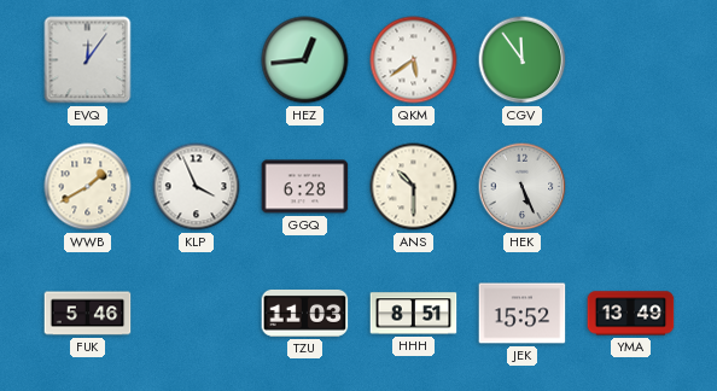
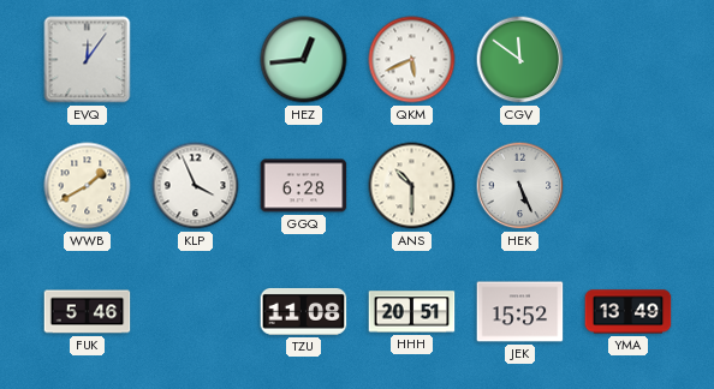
QKM: 5:39 -> 5:41
CGV: 11:54 -> 11:51
TZU: 11:03 -> 11:08
HHH: 8:51 -> 20:51
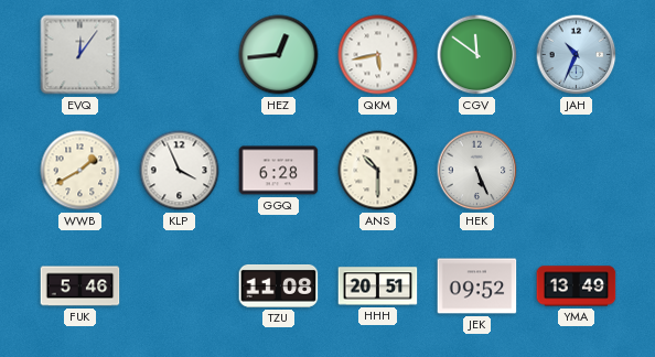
QKM: 5:41 -> 5:43
JAH: none -> 10:34
JEK: 15:52 -> 09:52
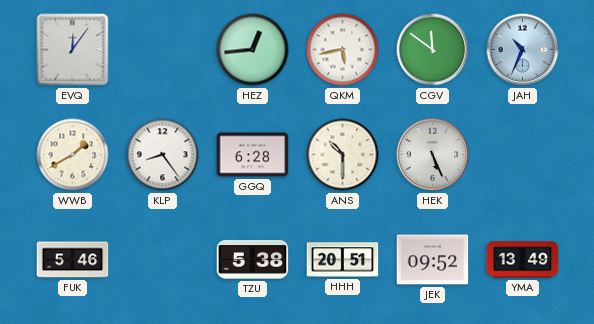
KLP: 3:56 -> 8:24
TZU: 11:08 -> 5:38
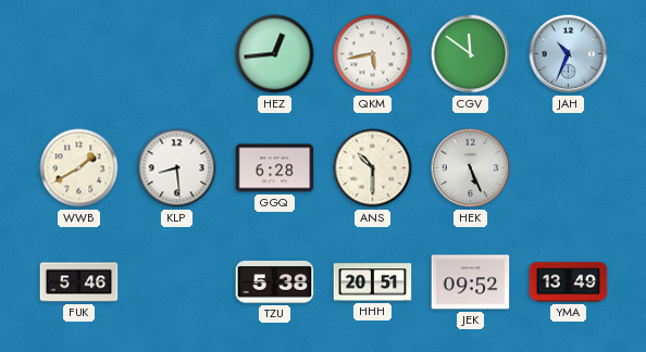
EVQ: 12:06 -> none
KLP: 8:24 -> 8:29
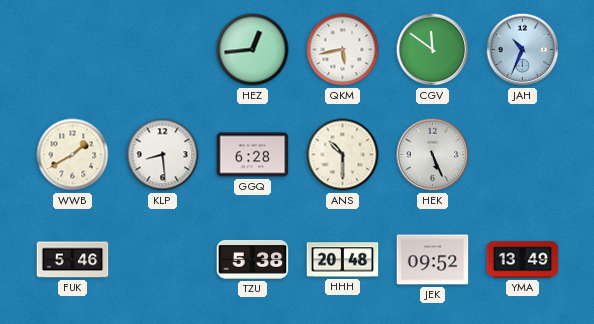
HHH: 20:51 -> 20:48
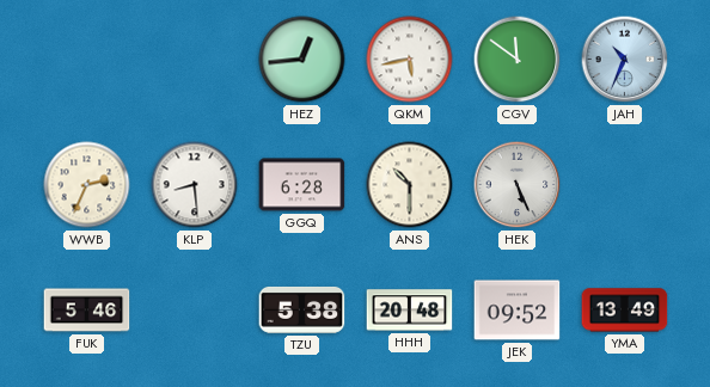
WWB: 1:40 -> 2:34
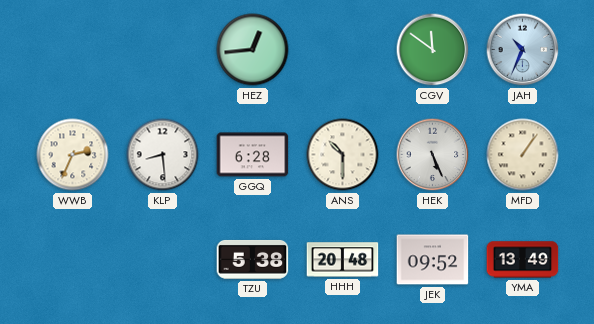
QKM: 5:43 -> none
MFD: none -> 1:06
FUK: 5:46 -> none
